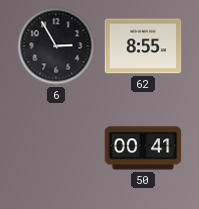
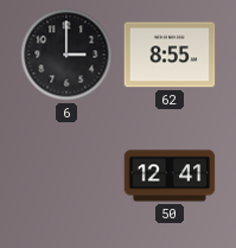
6: 2:55 -> 3:00
50: 00:41 -> 12:41
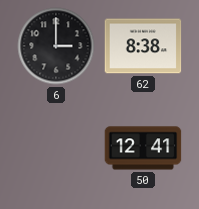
62: 8:55 -> 8:38
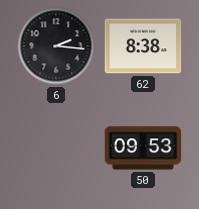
6: 3:00 -> 2:16
50: 12:41 -> 09:53
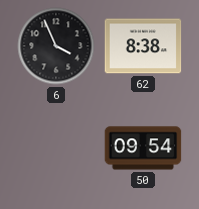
6: 2:16 -> 3:56
50: 09:53 -> 09:54
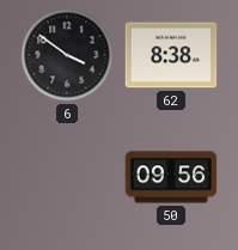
6: 3:56 -> 3:51
50: 09:54 -> 09:56
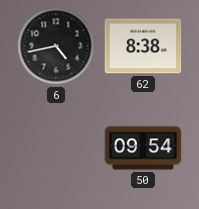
6: 3:51 -> 4:43
50: 09:56 -> 09:54
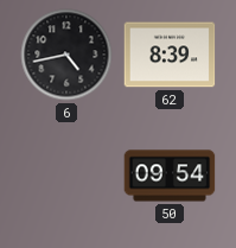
62: 8:38 -> 8:39
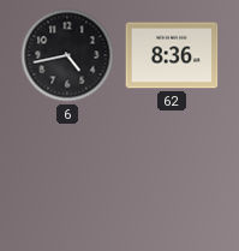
62: 8:39 -> 8:36
50: 09:54 -> none
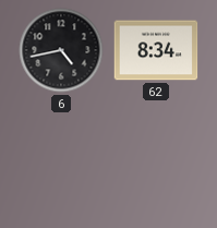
62: 8:36 -> 8:34
